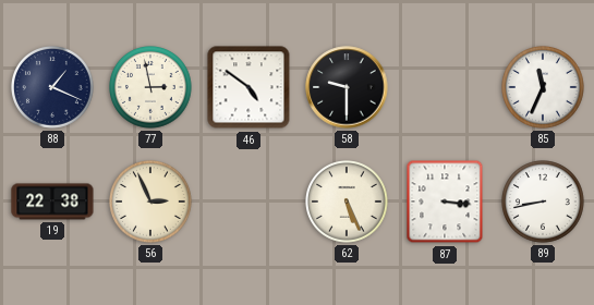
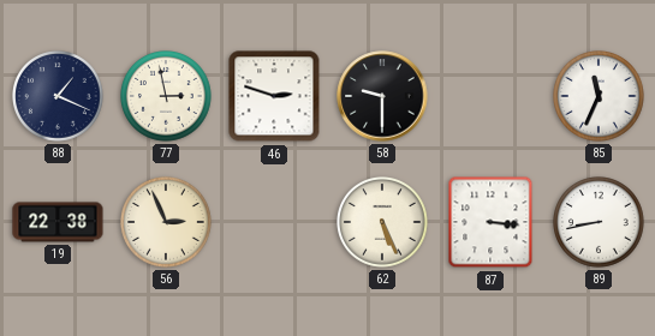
46: 4:51 -> 2:48
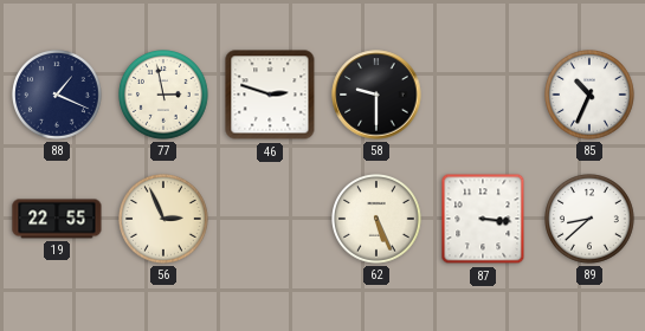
85: 11:34 -> 10:34
19: 22:38 -> 22:55
89: 8:43 -> 8:38
